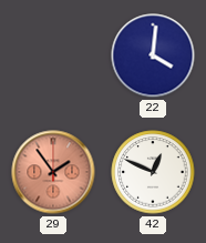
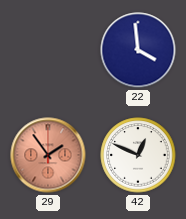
22: 4:01 -> 3:59
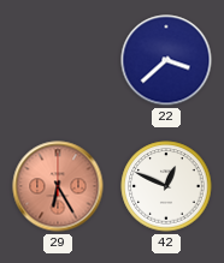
22: 3:59 -> 3:38
29: 1:54 -> 6:25
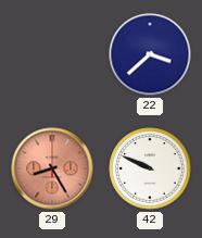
29: 6:25 -> 8:25
42: 12:49 -> 9:49
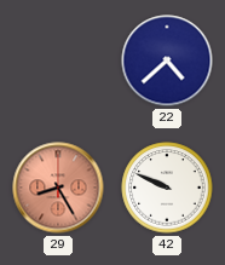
22: 3:38 -> 4:38
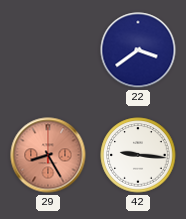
22: 4:38 -> 3:39
42: 9:49 -> 9:16
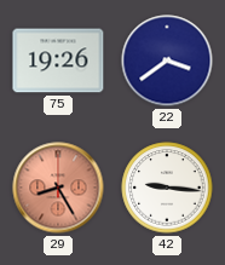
75: none -> 19:26
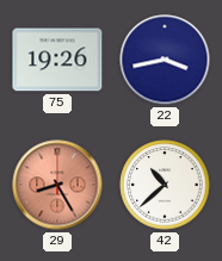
22: 3:39 -> 3:43
42: 9:16 -> 10:38
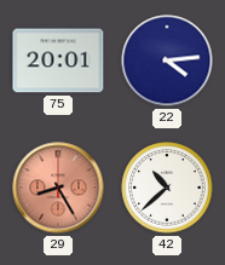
75: 19:26 -> 20:01
22: 3:43 -> 4:14
